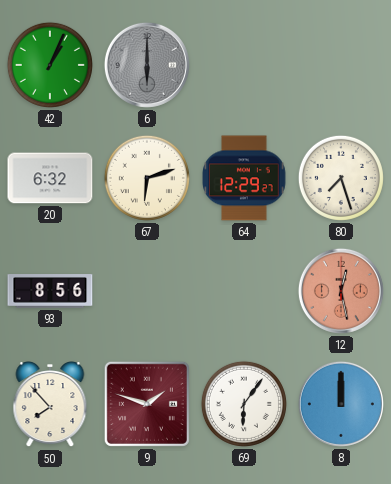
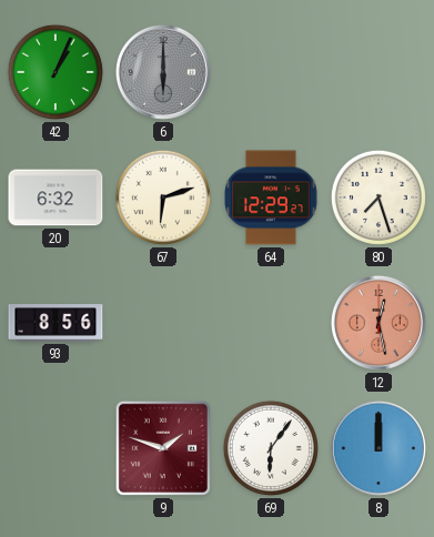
50: 7:53 -> none
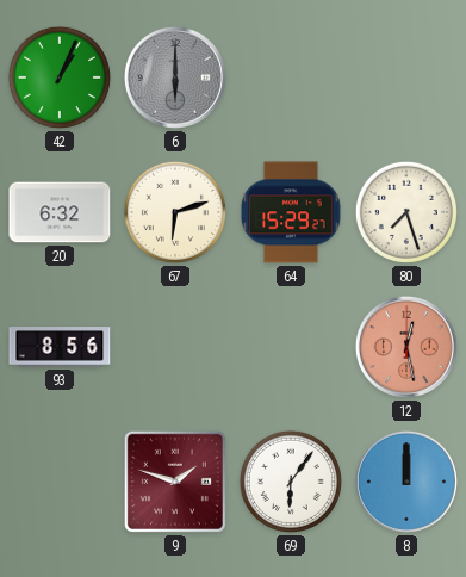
64: 12:29 -> 15:29
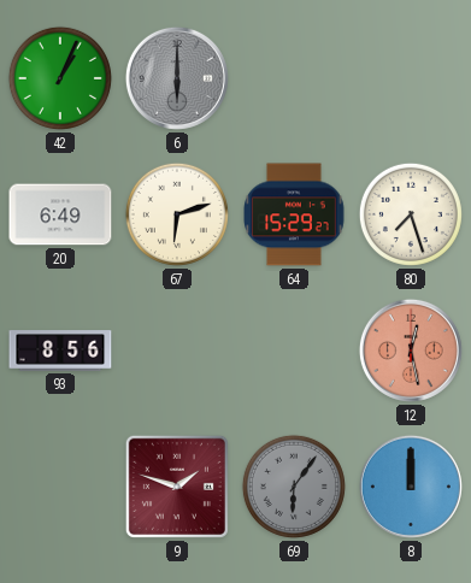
20: 6:32 -> 6:49
69 dial: white -> grey
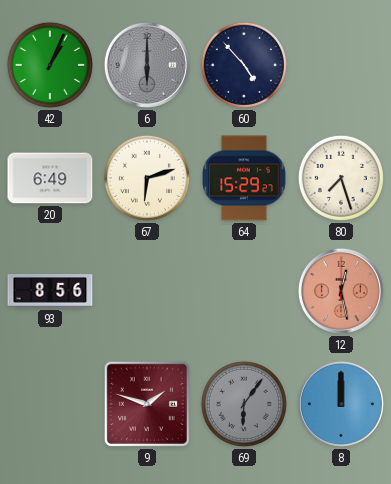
60: none -> 4:53
